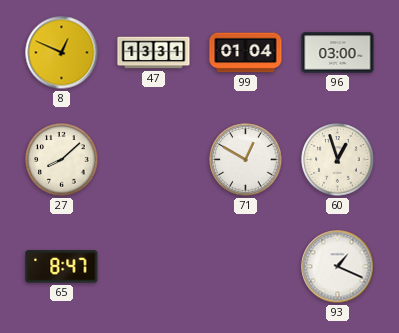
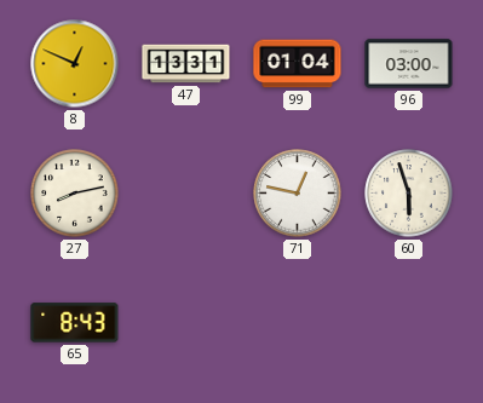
27: 8:08 -> 8:13
71: 12:50 -> 12:47
60: 12:57 -> 5:57
65: 8:47 -> 8:43
93: 1:19 -> none
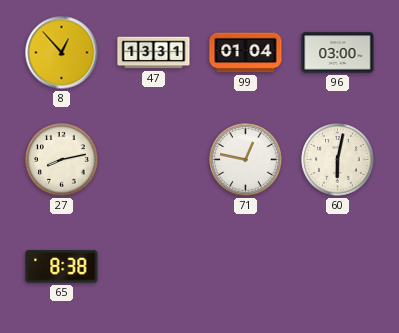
8: 12:49 -> 12:53
60: 5:57 -> 6:02
65: 8:43 -> 8:38
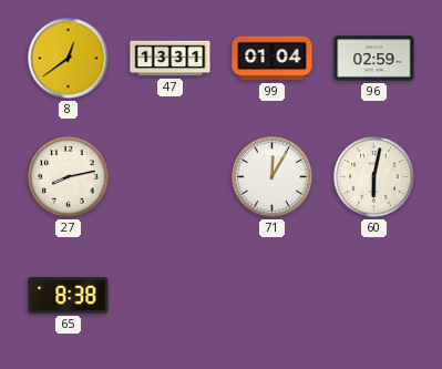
8: 12:53 -> 12:39
96: 03:00 -> 02:59
71: 12:47 -> 12:05
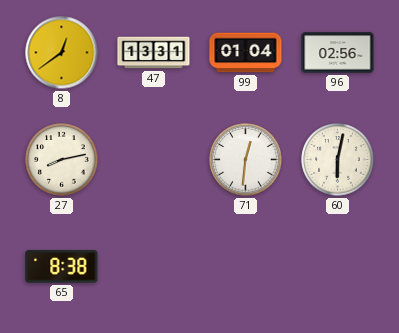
96: 02:59 -> 02:56
71: 12:05 -> 12:31
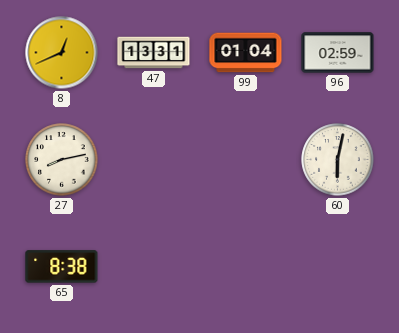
8: 12:39 -> 12:41
96: 02:56 -> 02:59
71: 12:31 -> none
